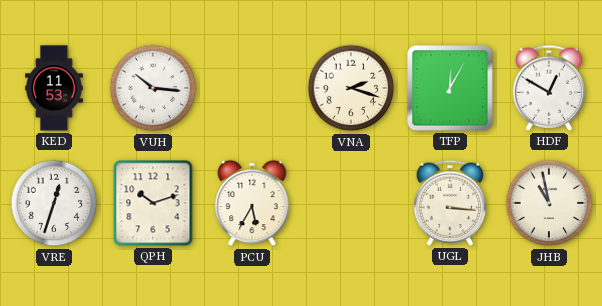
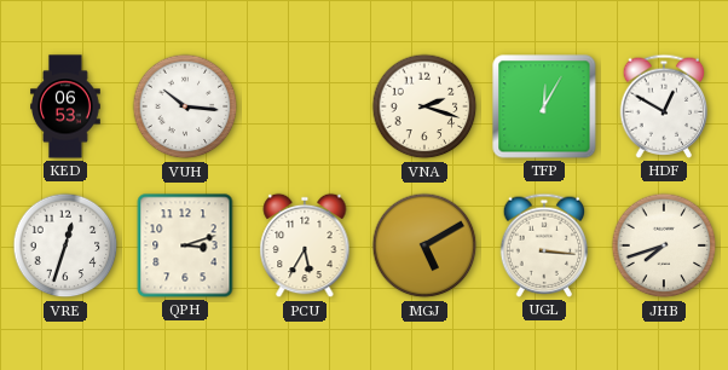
KED: 11:53 -> 06:53
QPH: 10:12 -> 3:12
MGJ: none -> 5:10
JHB: 10:58 -> 7:42
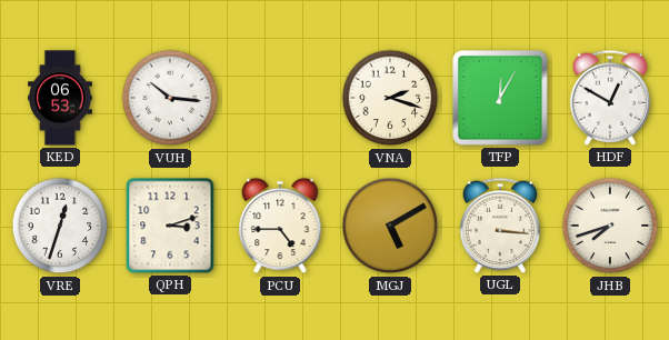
PCU: 5:35 -> 4:45
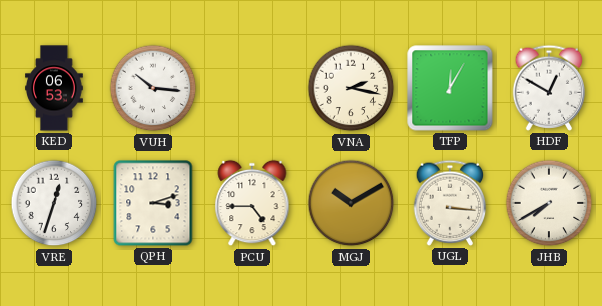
VNA: 2:18 -> 2:17
MGJ: 5:10 -> 10:10
JHB: 7:42 -> 7:40
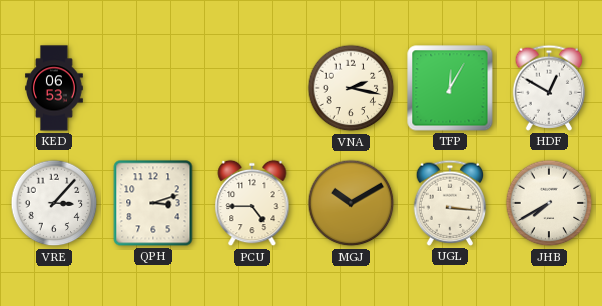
VUH: 10:16 -> none
VRE: 12:33 -> 3:07
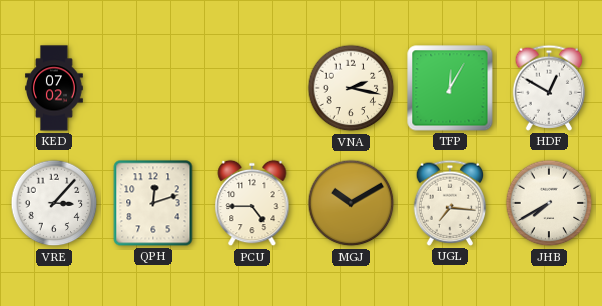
KED: 06:53 -> 07:02
QPH: 3:12 -> 12:12
UGL: 3:16 -> 7:16
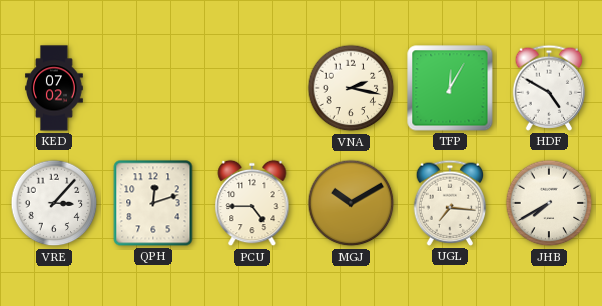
HDF: 12:50 -> 4:50
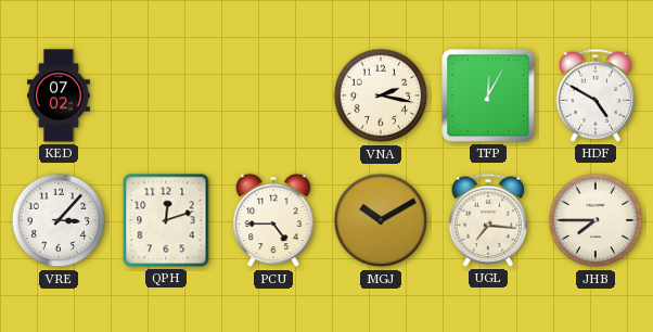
JHB: 7:40 -> 7:45
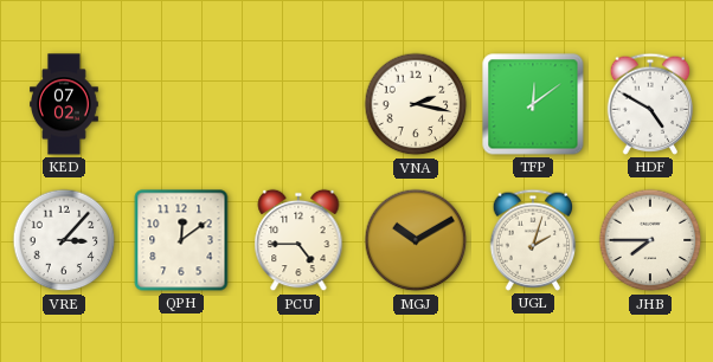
TFP: 12:05 -> 12:09
QPH: 12:12 -> 12:09
UGL: 7:16 -> 2:03
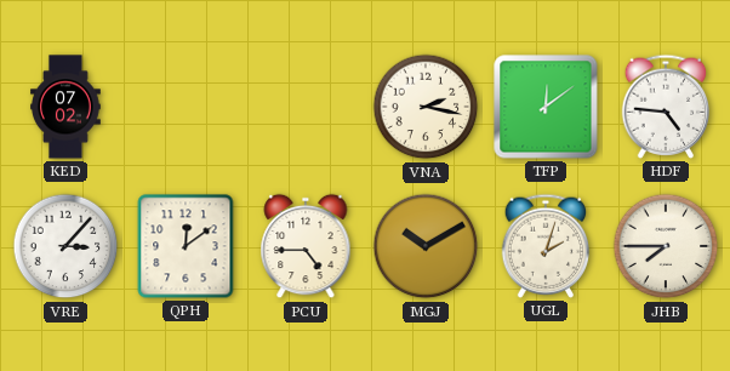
HDF: 4:50 -> 4:46
